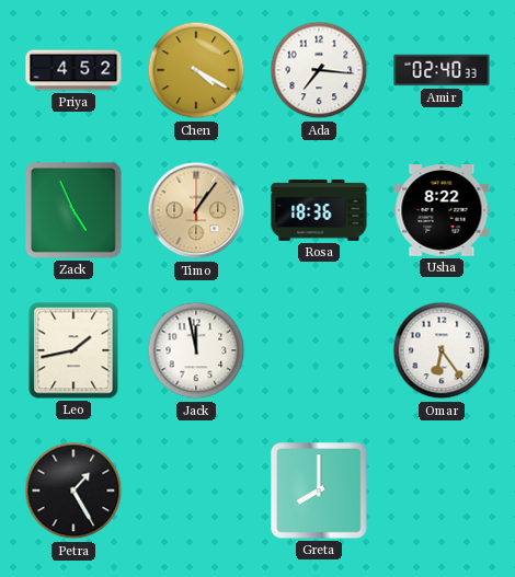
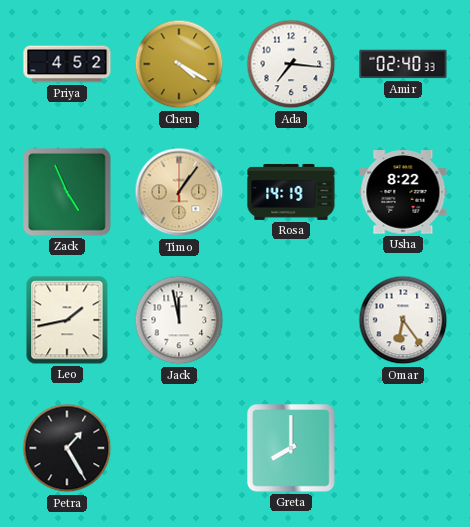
Rosa: 18:36 -> 14:19
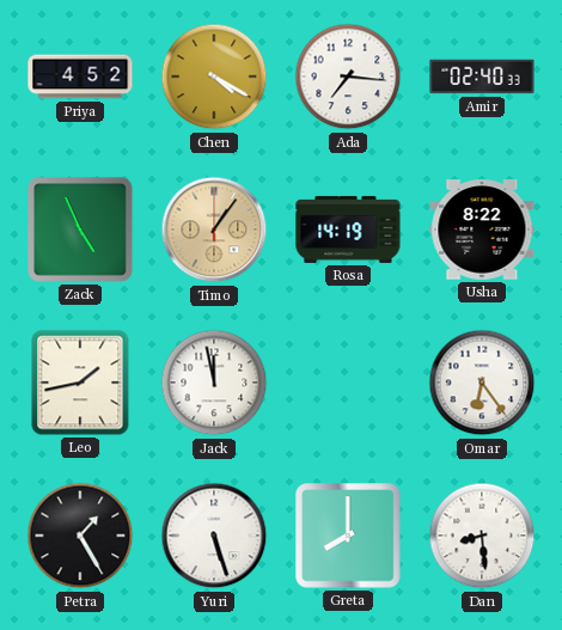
Yuri: none -> 5:27
Dan: none -> 8:29
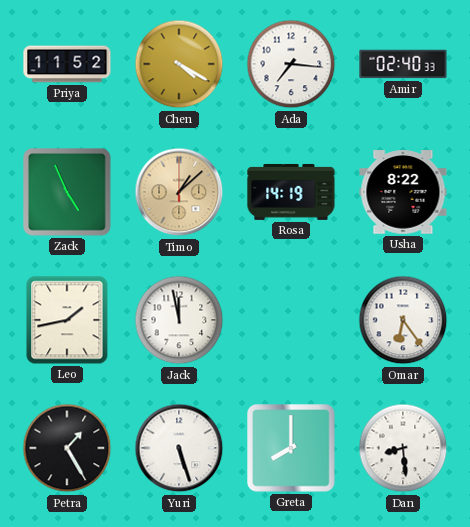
Priya: 4:52 -> 11:52
Timo: 1:06 -> 1:08
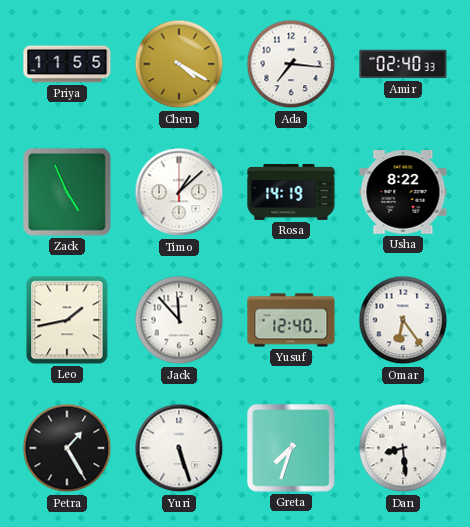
Priya: 11:52 -> 11:55
Timo dial: champagne -> white
Jack: 11:58 -> 11:53
Yusuf: none -> 12:40
Greta: 8:00 -> 7:33
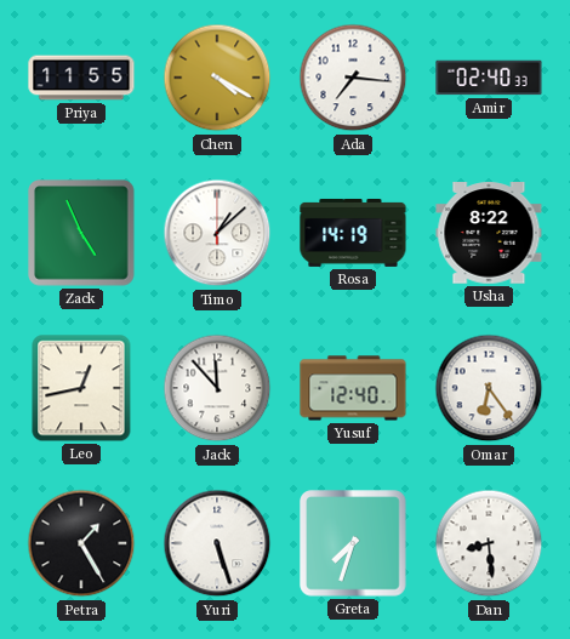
Leo: 1:43 -> 12:43
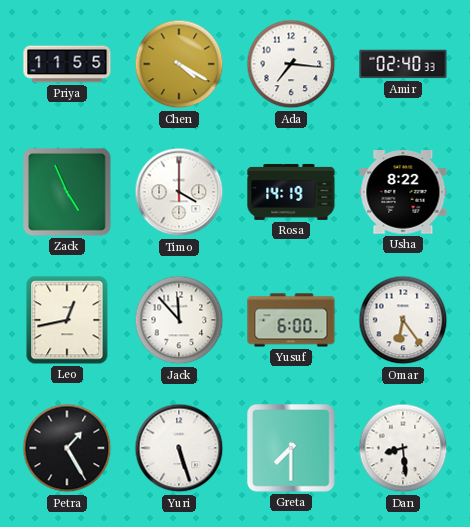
Timo: 1:08 -> 4:00
Yusuf: 12:40 -> 6:00
Greta: 7:33 -> 7:30
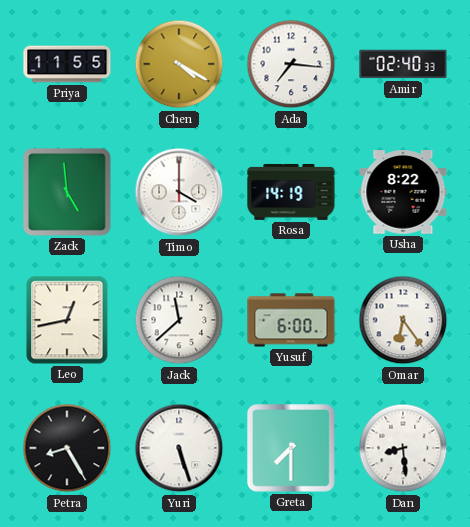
Zack: 4:56 -> 4:59
Jack: 11:53 -> 11:38
Petra: 1:25 -> 8:25
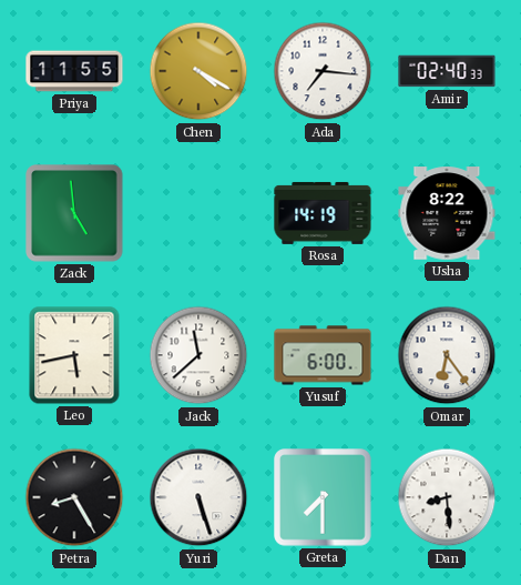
Timo: 4:00 -> none
Leo: 12:43 -> 5:43
